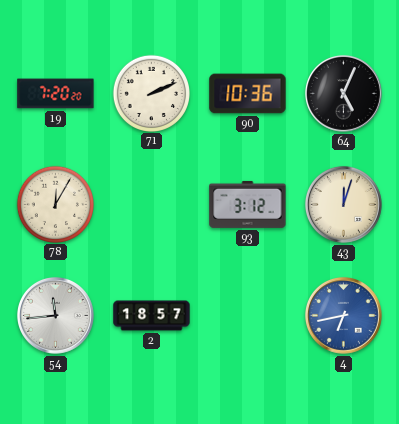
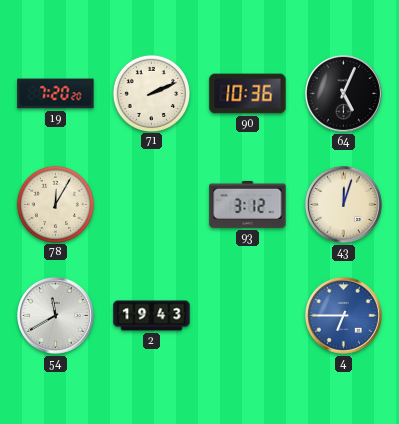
54: 11:44 -> 11:40
2: 18:57 -> 19:43
4: 6:43 -> 6:45
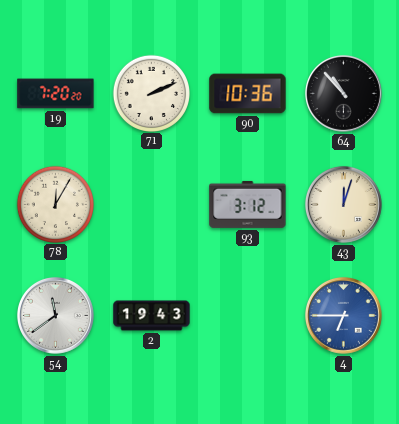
64: 5:04 -> 10:53
54: 11:40 -> 11:39
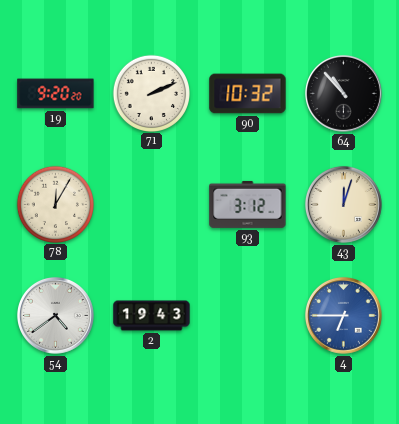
19: 7:20 -> 9:20
90: 10:36 -> 10:32
54: 11:39 -> 4:39
